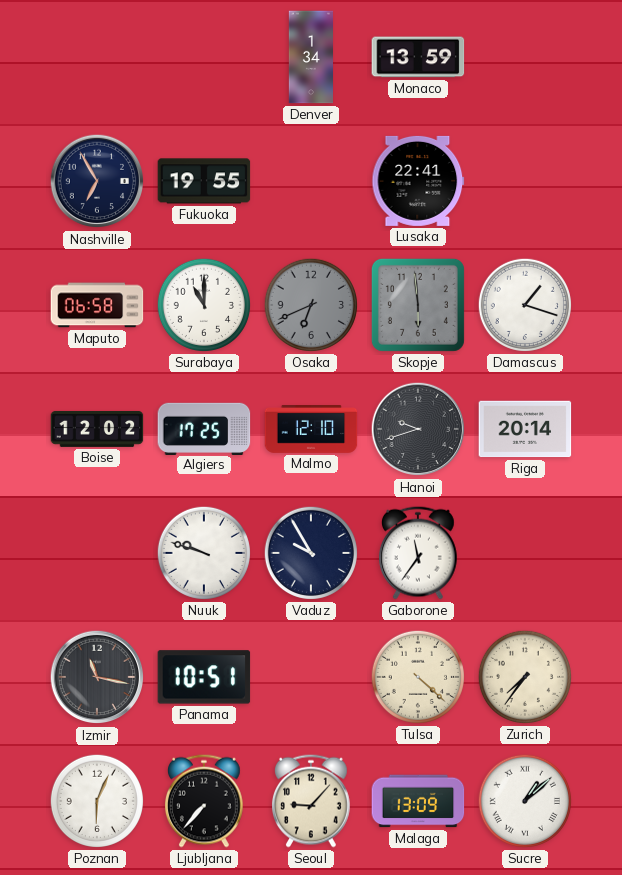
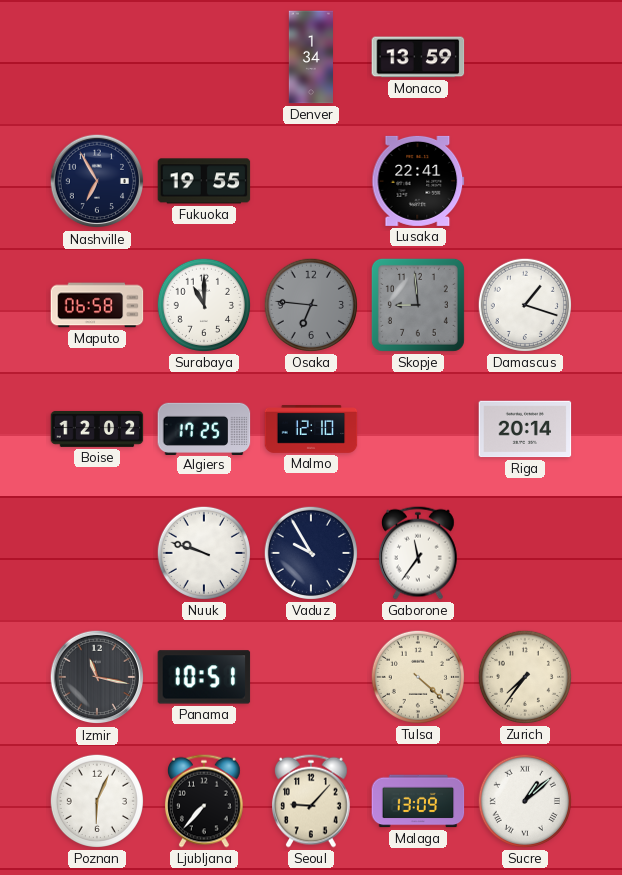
Osaka: 6:41 -> 6:46
Skopje: 5:59 -> 8:59
Hanoi: 9:42 -> none
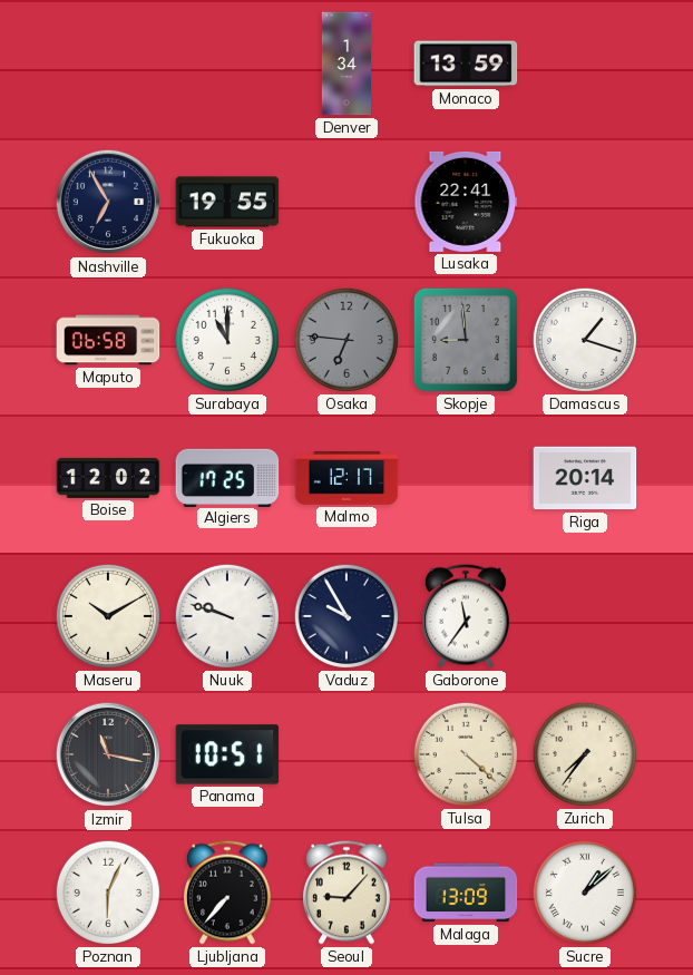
Malmo: 12:10 -> 12:17
Maseru: none -> 10:10
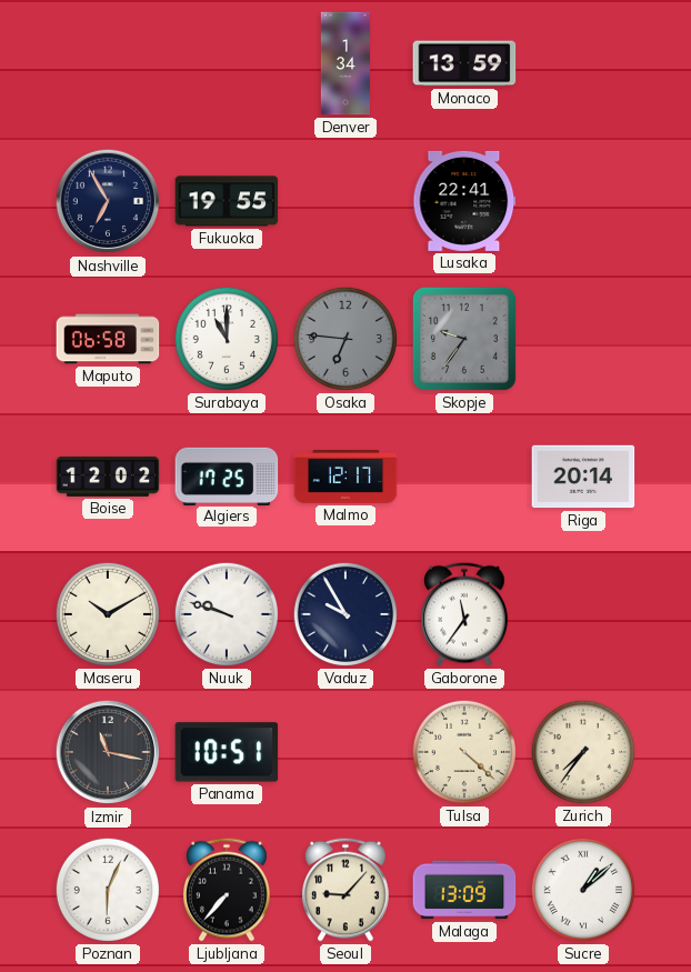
Skopje: 8:59 -> 9:36
Damascus: 1:18 -> none
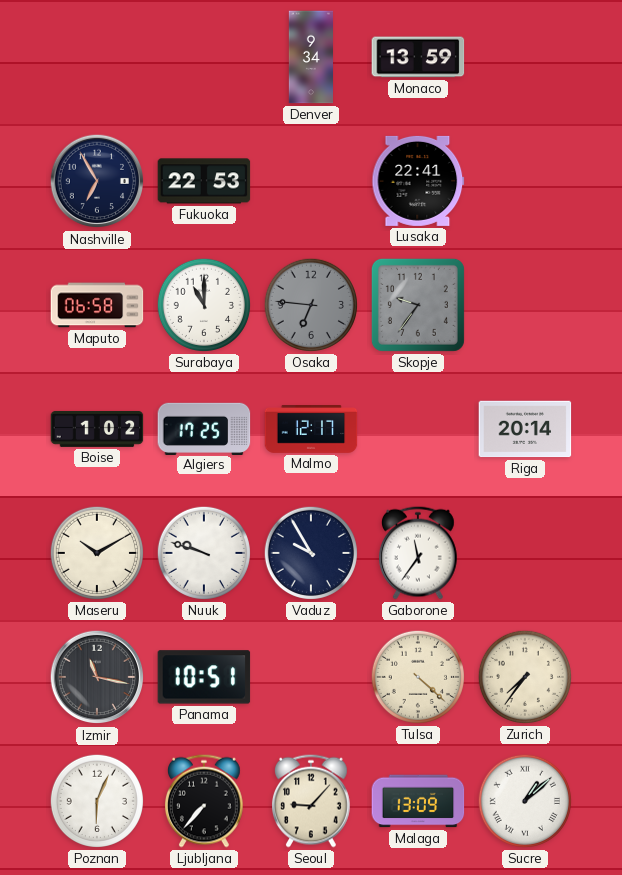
Denver: 1:34 -> 9:34
Fukuoka: 19:55 -> 22:53
Boise: 12:02 -> 1:02
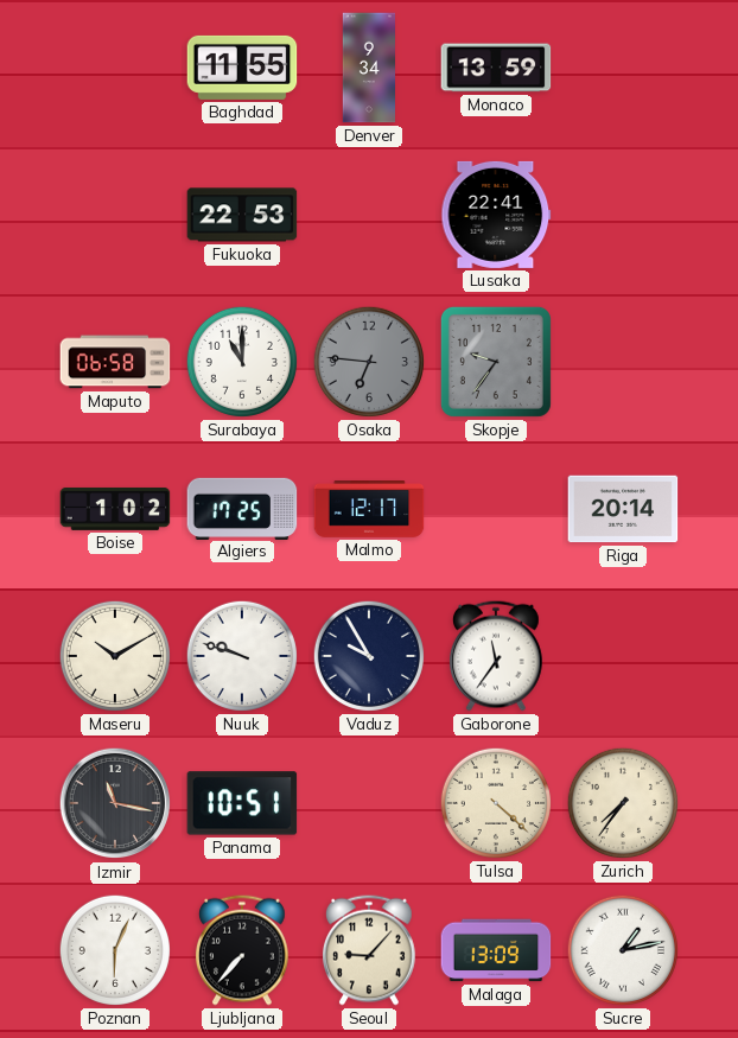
Baghdad: none -> 11:55
Nashville: 6:55 -> none
Sucre: 1:08 -> 1:13
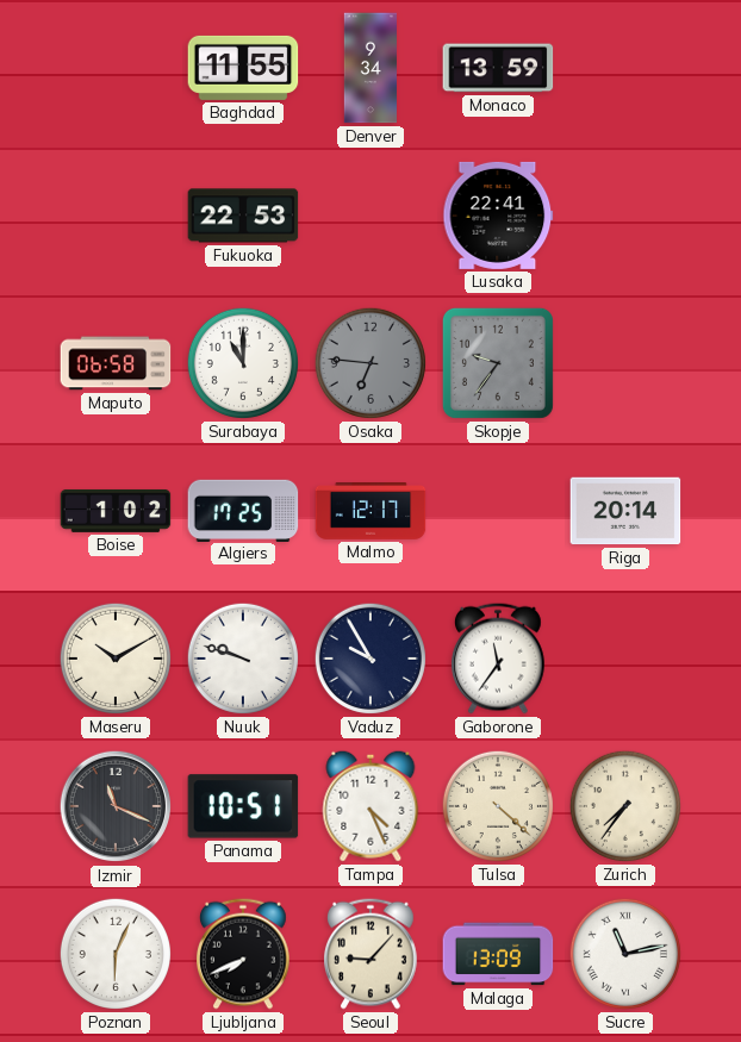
Izmir: 11:17 -> 11:19
Tampa: none -> 4:26
Ljubljana: 7:37 -> 7:41
Sucre: 1:13 -> 11:13
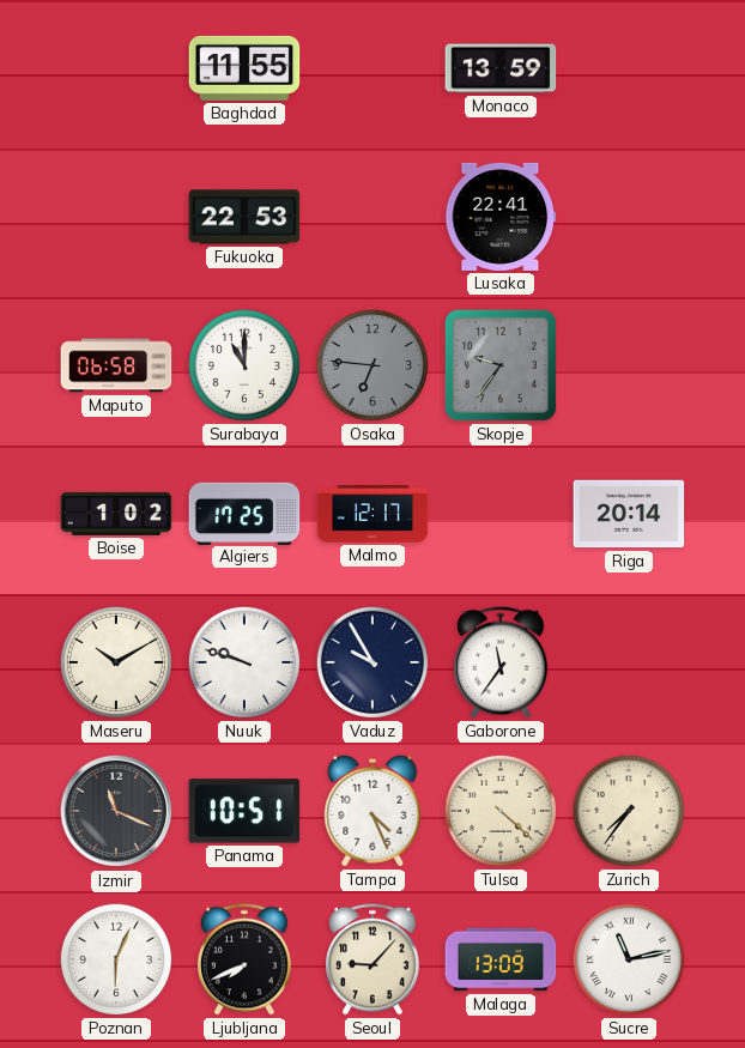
Denver: 9:34 -> none
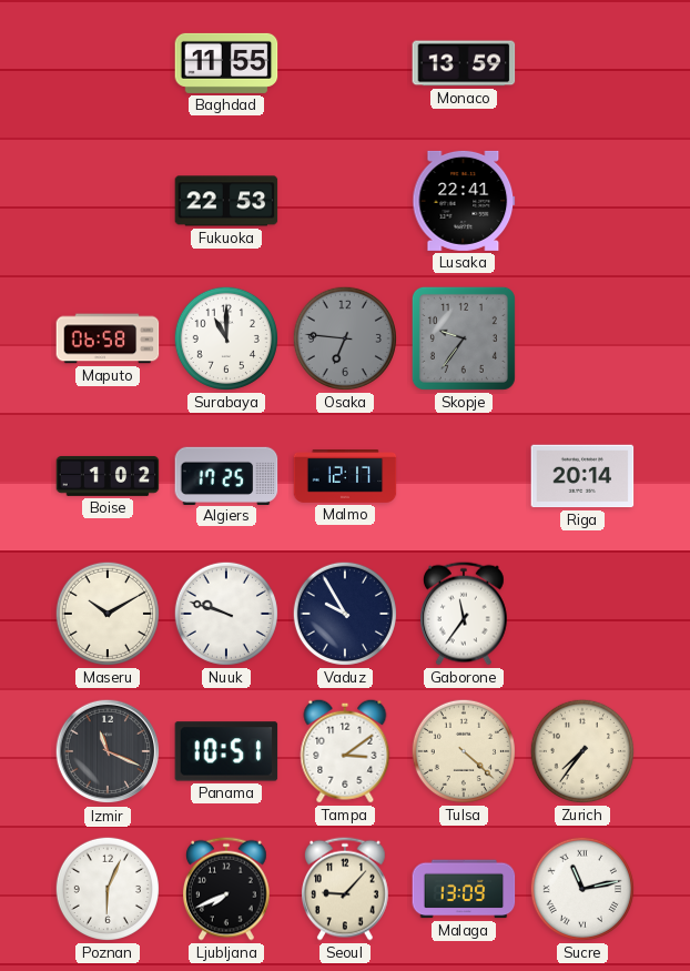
Tampa: 4:26 -> 3:09
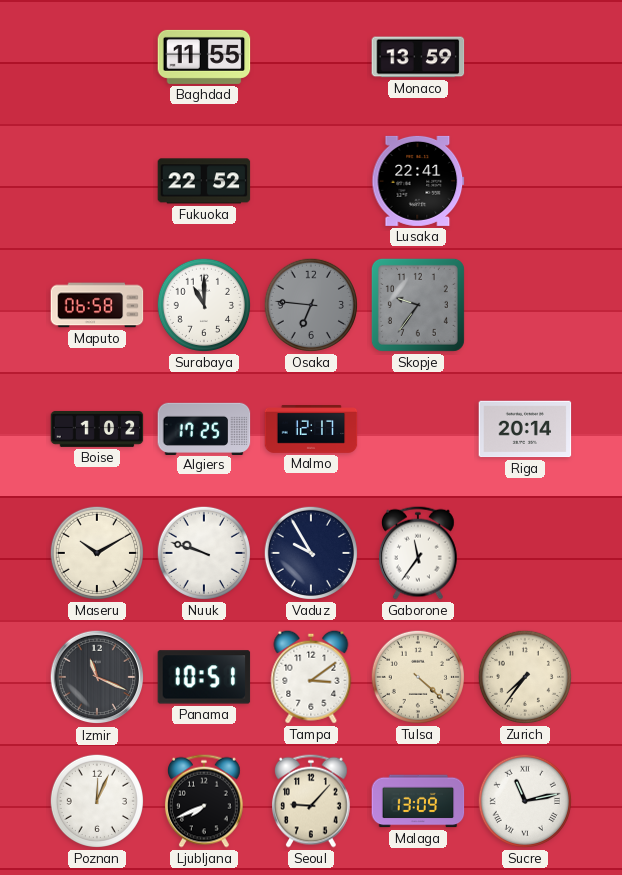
Fukuoka: 22:53 -> 22:52
Poznan: 6:04 -> 12:04
